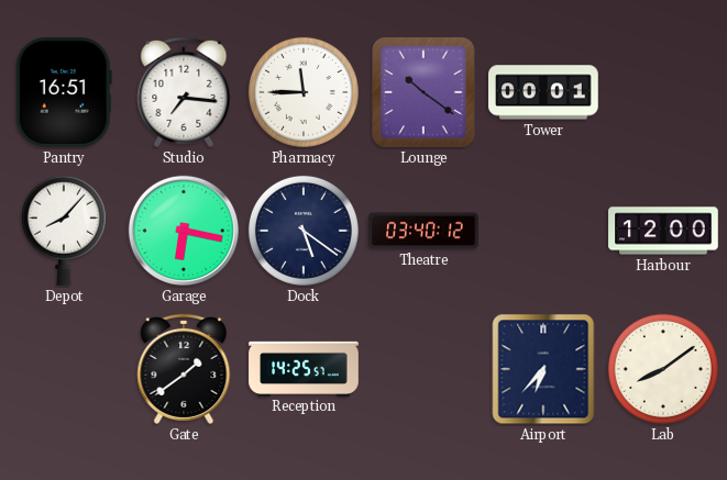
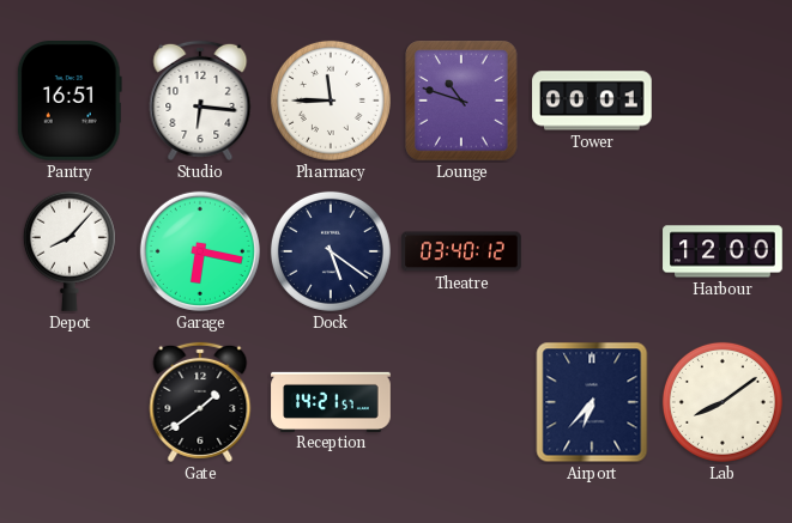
Studio: 7:16 -> 6:16
Lounge: 10:21 -> 10:48
Reception: 14:25 -> 14:21
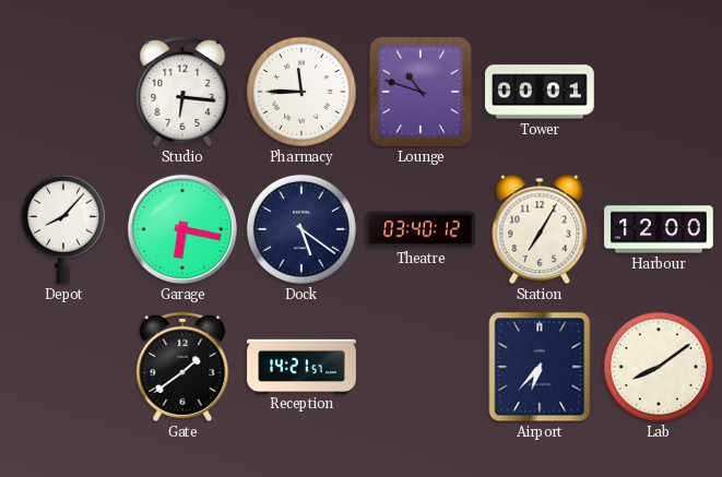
Pantry: 16:51 -> none
Station: none -> 7:05
